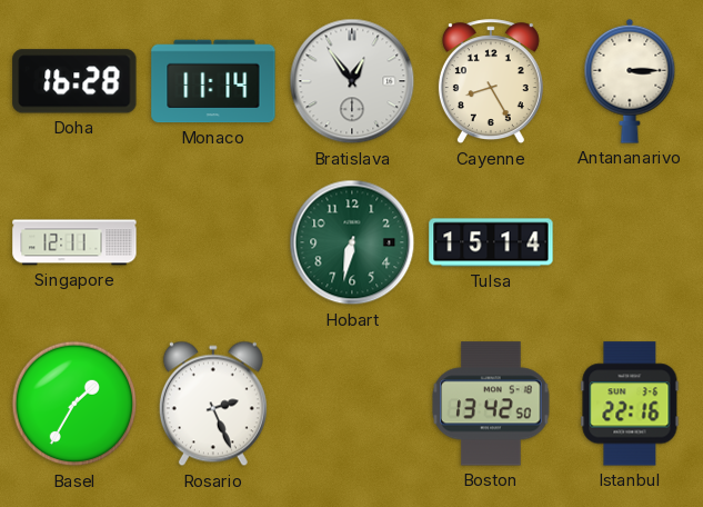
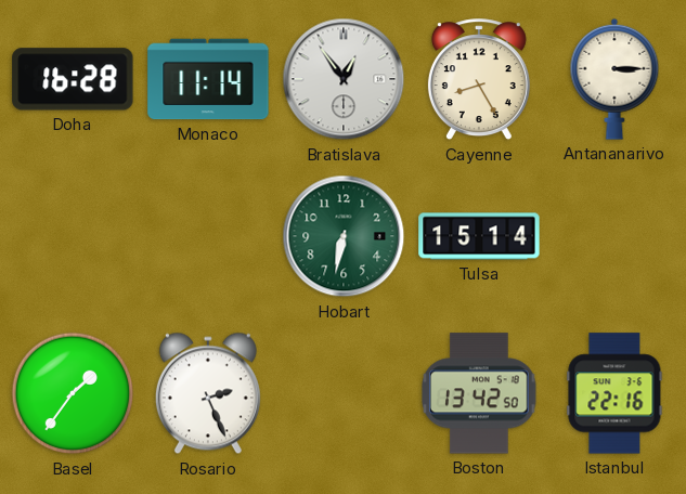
Singapore: 12:11 -> none
Basel: 1:35 -> 1:36
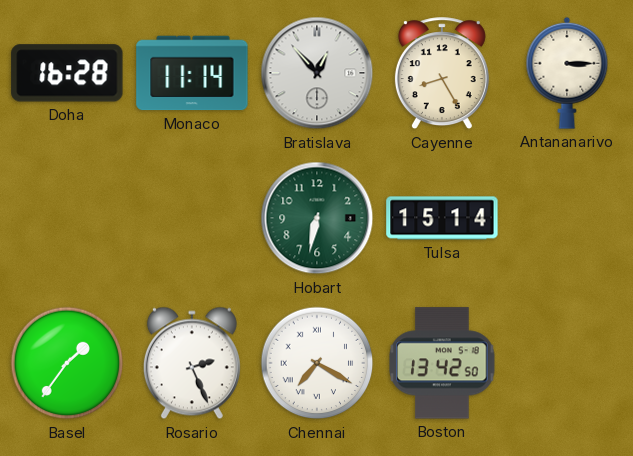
Bratislava: 12:54 -> 12:53
Chennai: none -> 7:20
Istanbul: 22:16 -> none
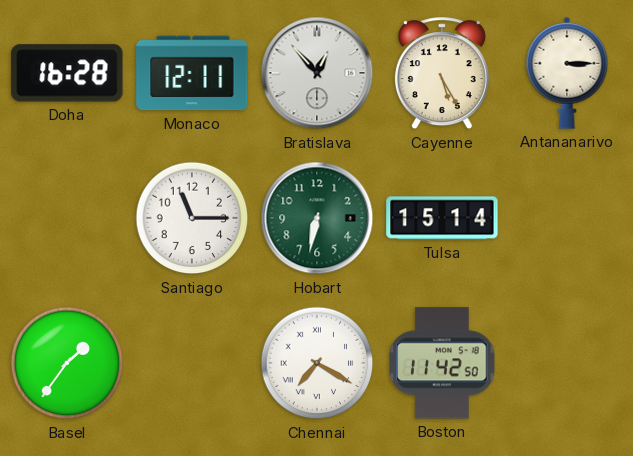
Monaco: 11:14 -> 12:11
Cayenne: 8:25 -> 5:25
Santiago: none -> 11:15
Rosario: 2:26 -> none
Boston: 13:42 -> 11:42
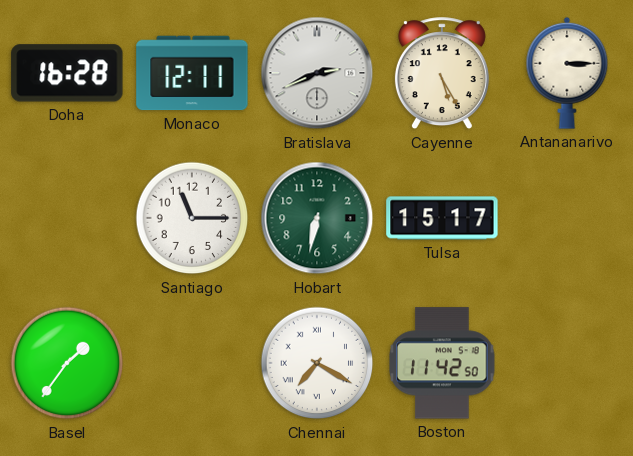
Bratislava: 12:53 -> 2:41
Tulsa: 15:14 -> 15:17
